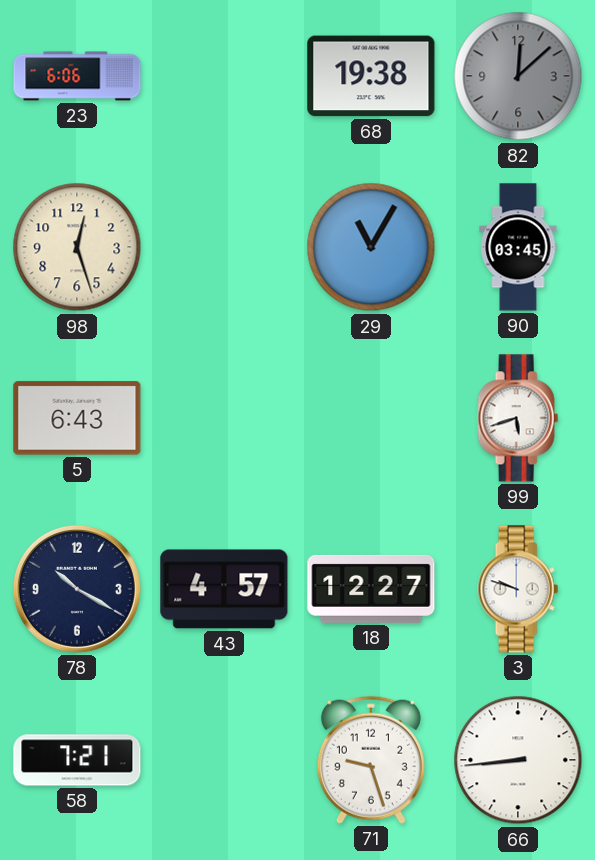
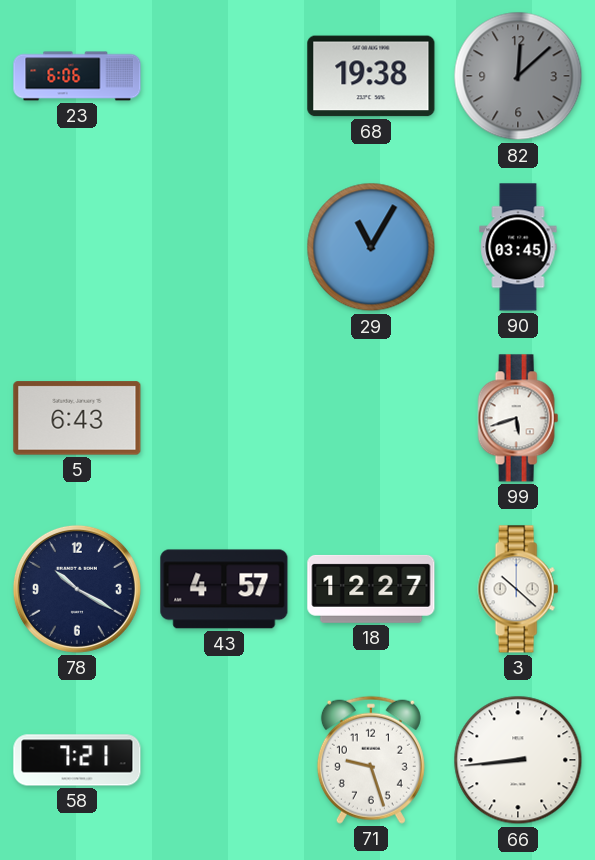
98: 12:27 -> none
3: 9:48 -> 10:22
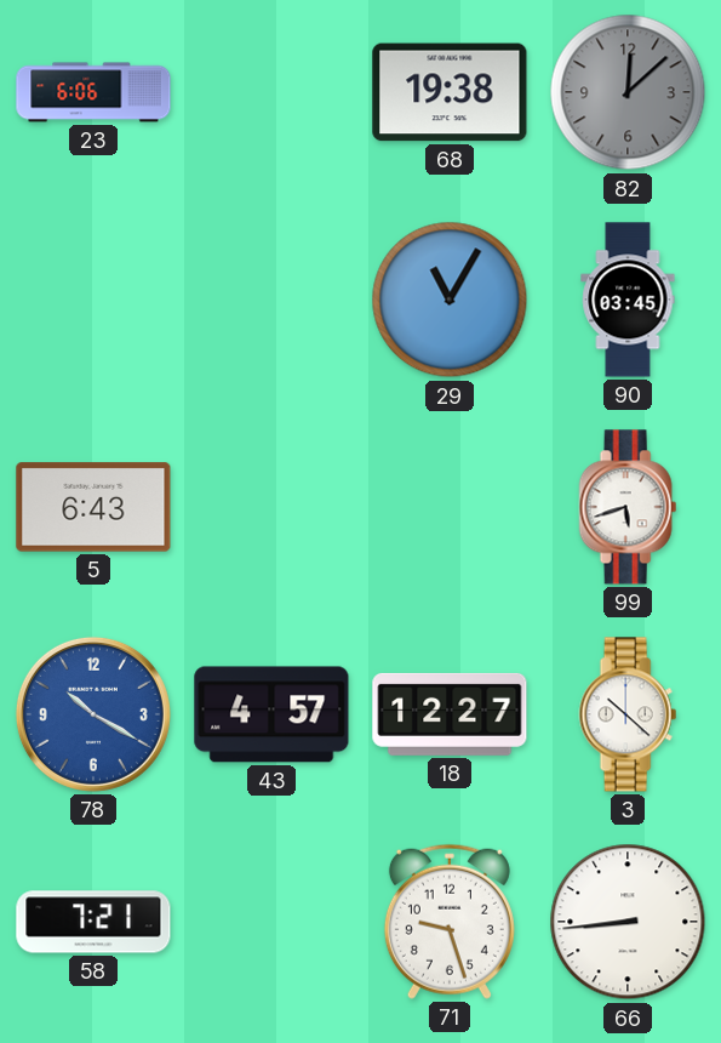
78 dial: navy -> blue
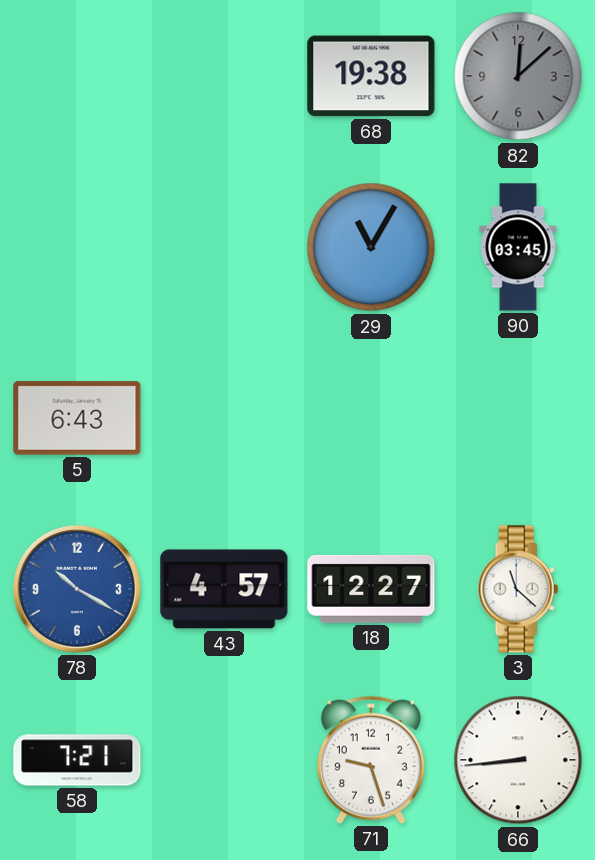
23: 6:06 -> none
99: 5:42 -> none
3: 10:22 -> 11:22
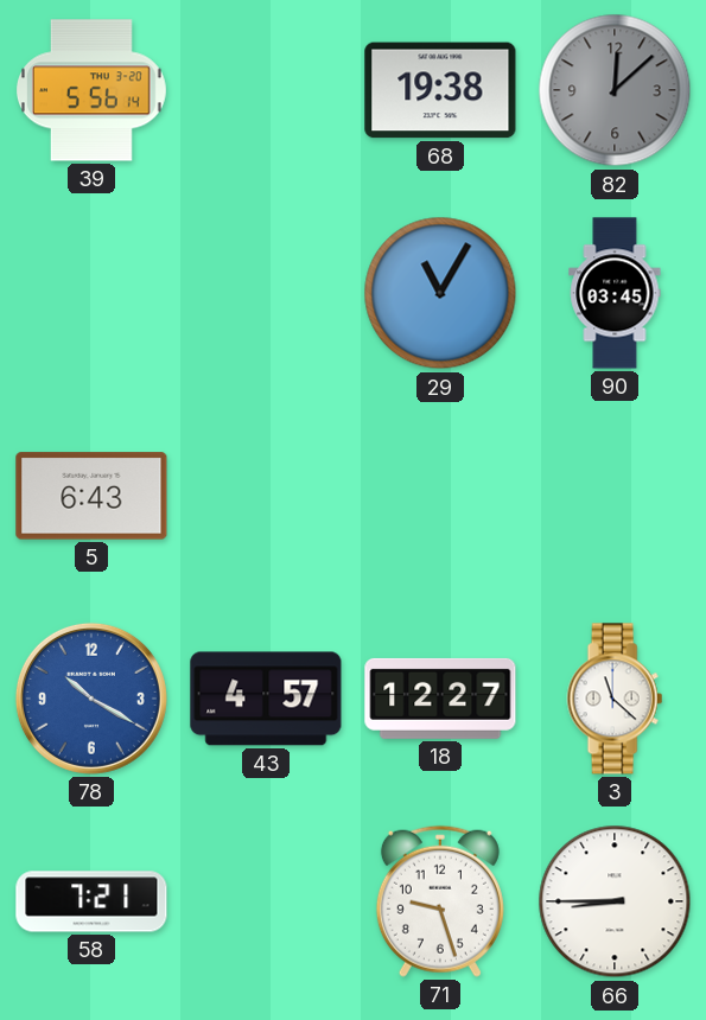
39: none -> 5:56
66: 8:44 -> 8:45
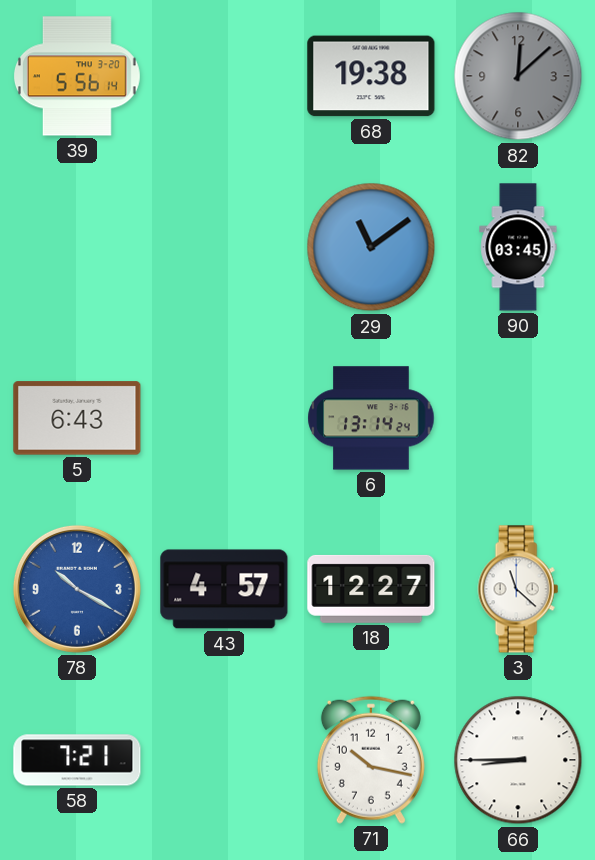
29: 11:05 -> 11:09
6: none -> 13:14
71: 9:27 -> 10:17
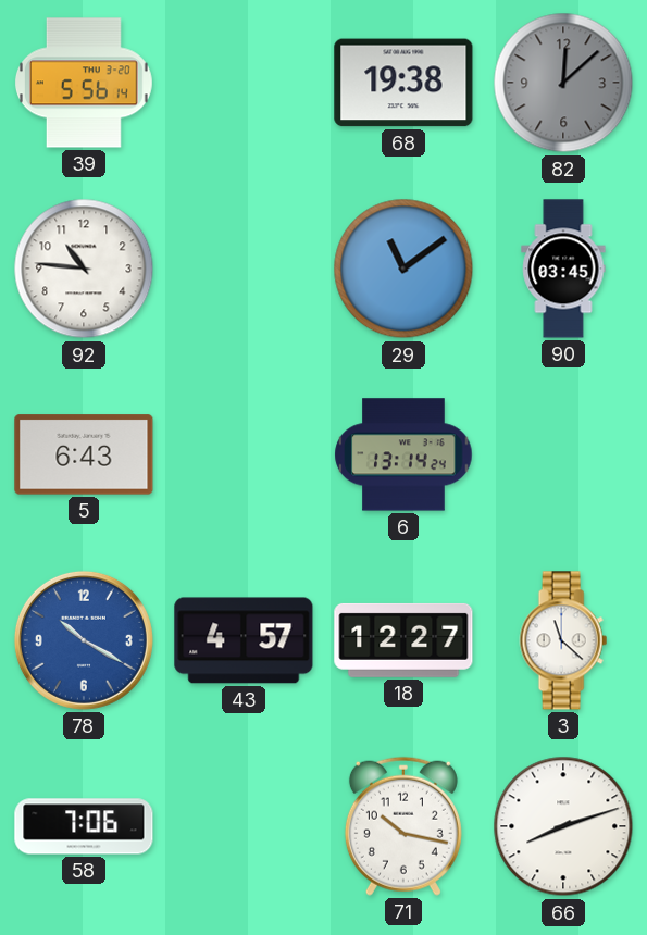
92: none -> 10:46
58: 7:21 -> 7:06
66: 8:45 -> 8:12
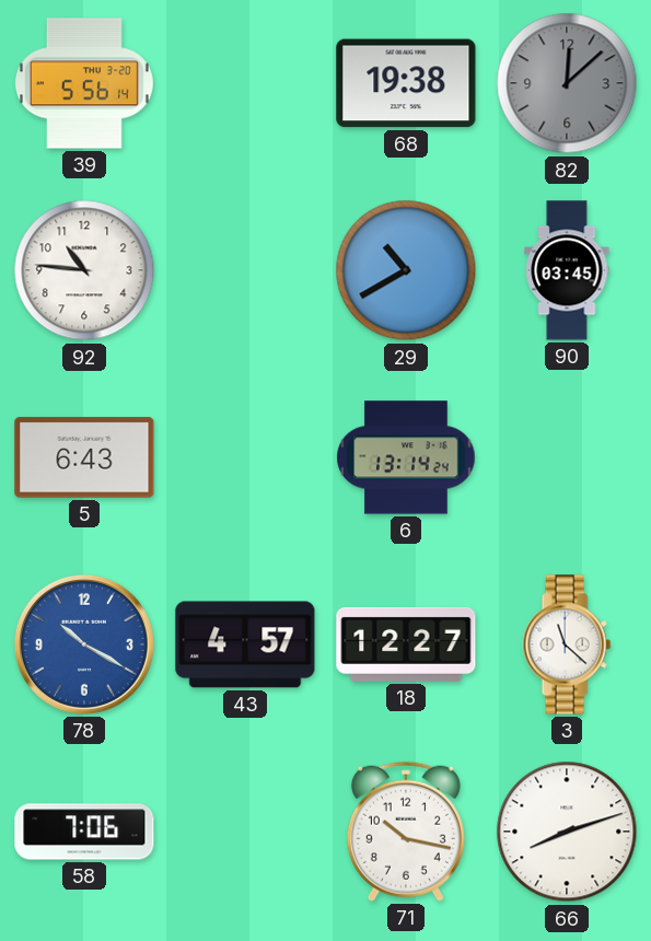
29: 11:09 -> 10:40
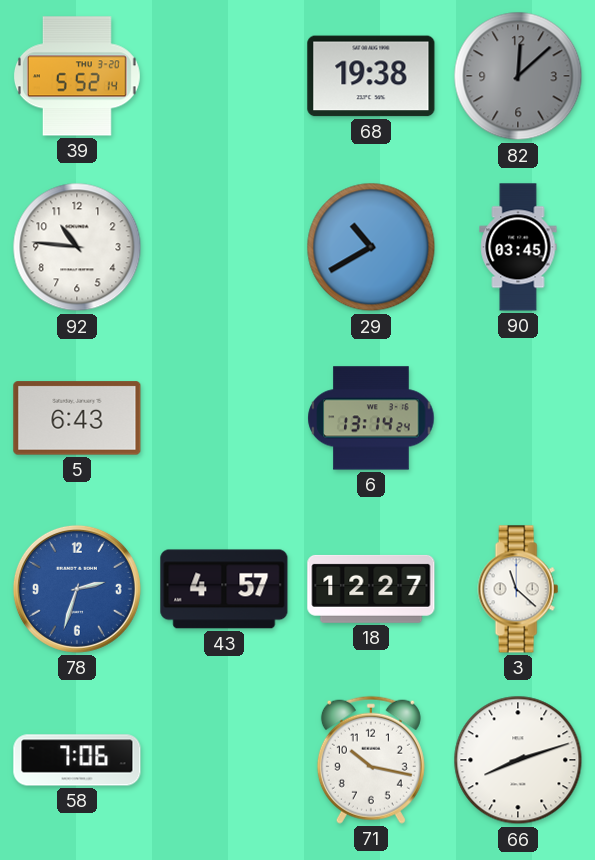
39: 5:56 -> 5:52
78: 10:20 -> 2:33
